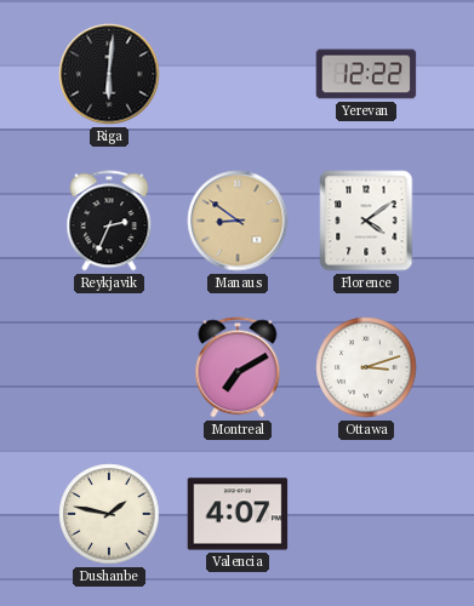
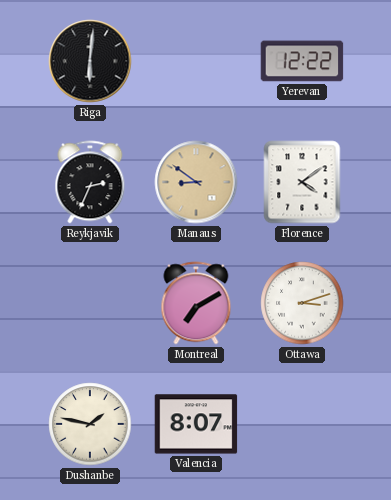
Valencia: 4:07 -> 8:07
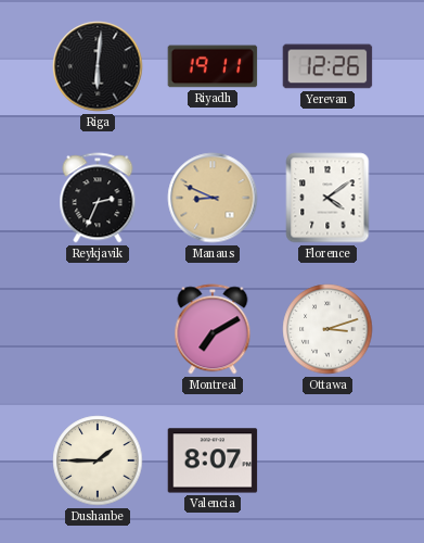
Riyadh: none -> 19:11
Yerevan: 12:22 -> 12:26
Manaus: 8:51 -> 8:49
Dushanbe: 1:47 -> 1:45
